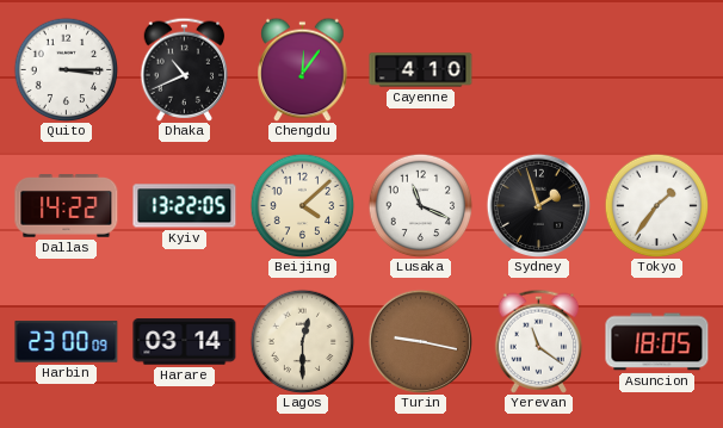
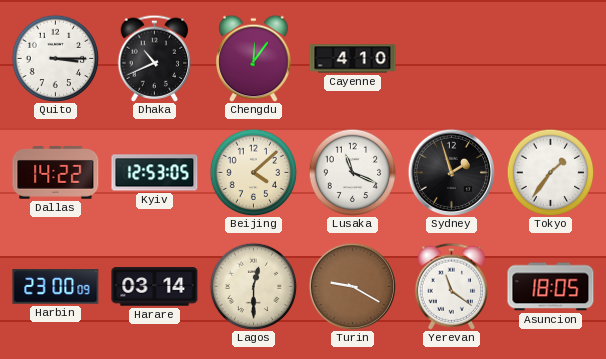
Kyiv: 13:22 -> 12:53
Turin: 9:17 -> 9:20
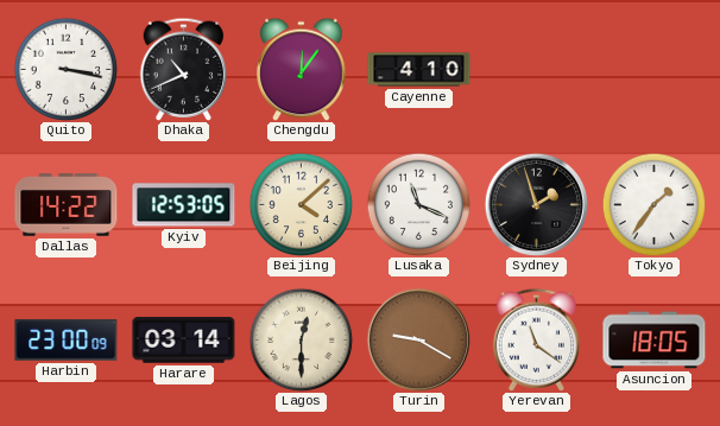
Quito: 3:15 -> 3:17
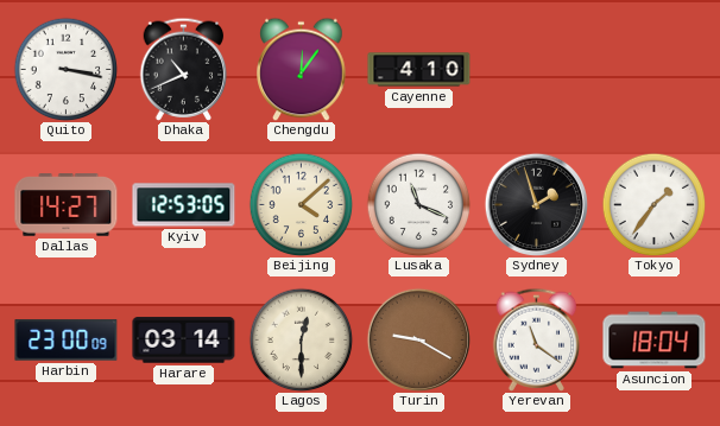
Dallas: 14:22 -> 14:27
Asuncion: 18:05 -> 18:04
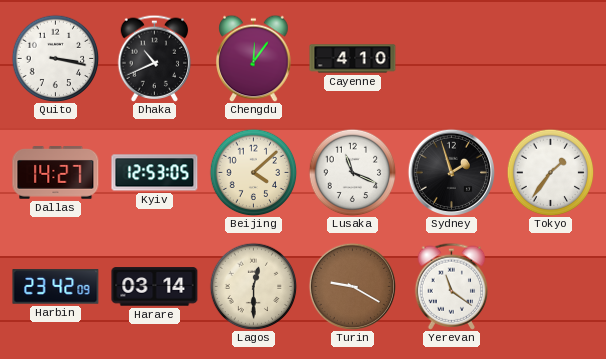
Harbin: 23:00 -> 23:42
Asuncion: 18:04 -> none
